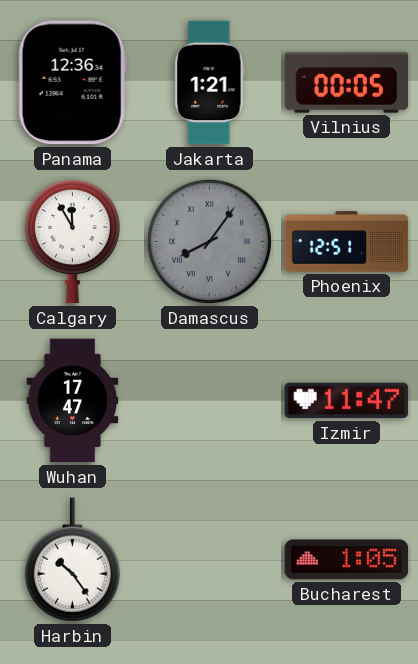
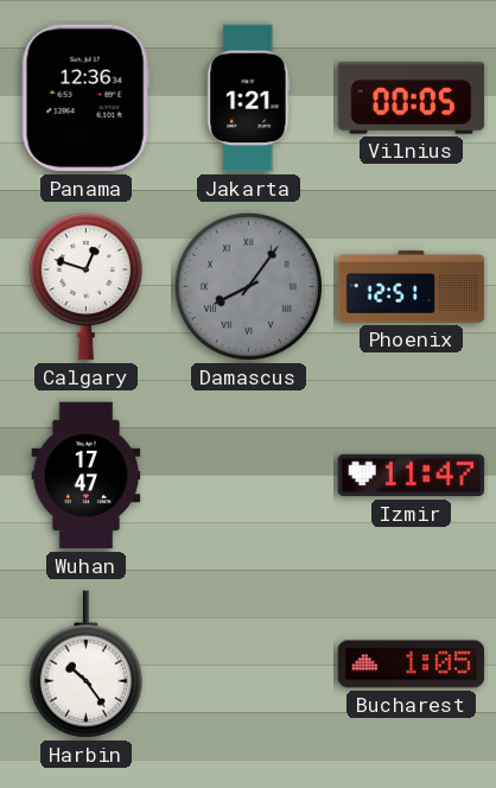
Calgary: 11:55 -> 12:48
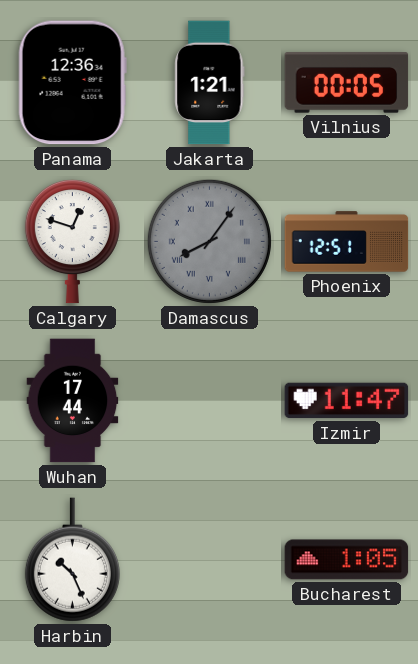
Wuhan: 17:47 -> 17:44
Harbin: 10:24 -> 10:26
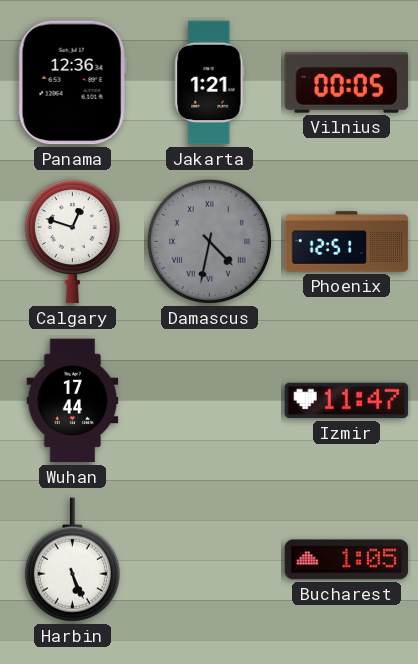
Damascus: 8:06 -> 4:32
Harbin: 10:26 -> 5:26
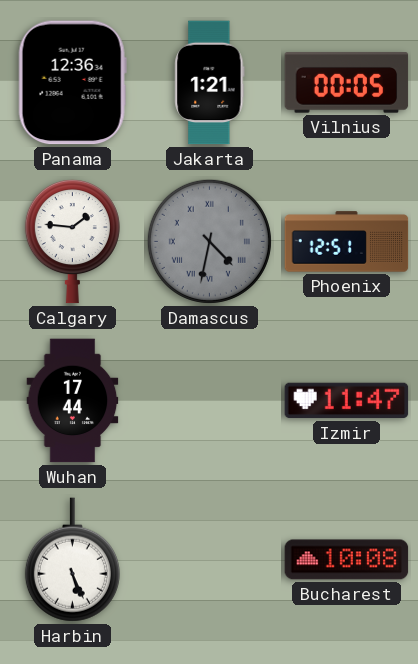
Calgary: 12:48 -> 1:46
Bucharest: 1:05 -> 10:08
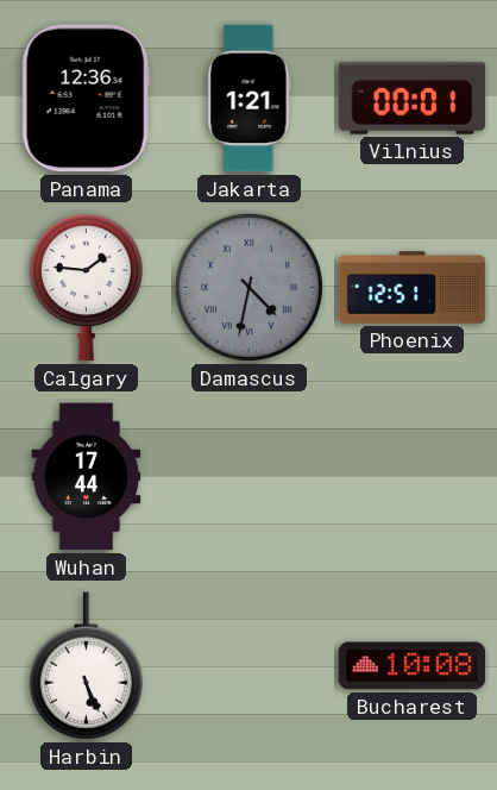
Vilnius: 00:05 -> 00:01
Izmir: 11:47 -> none
